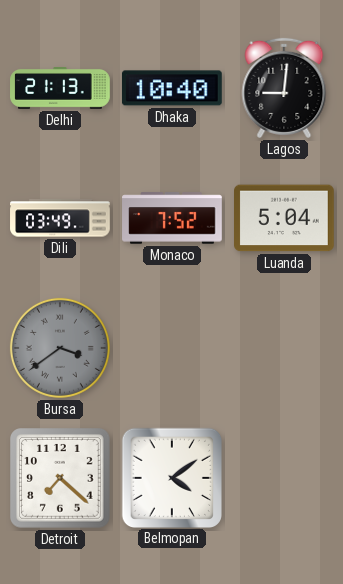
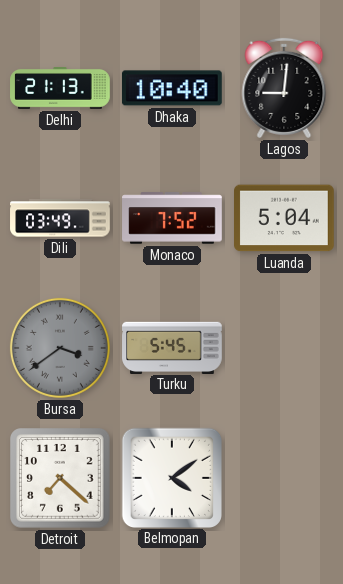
Turku: none -> 5:45
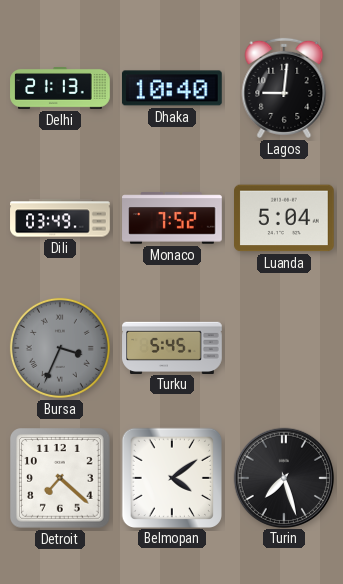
Bursa: 3:39 -> 3:34
Turin: none -> 7:27
